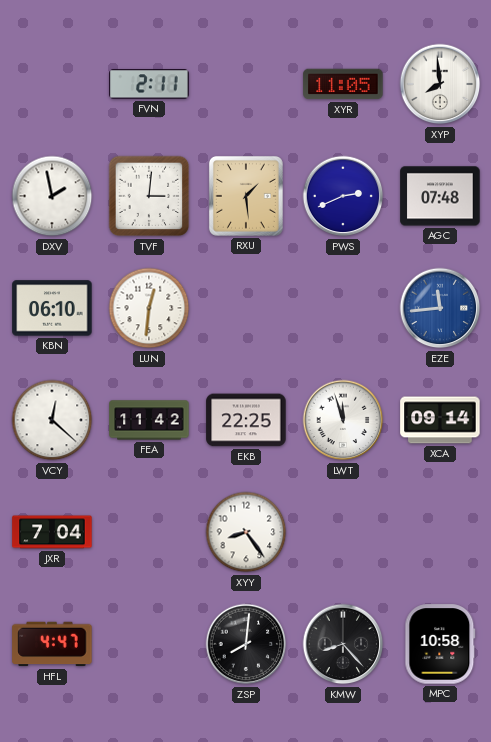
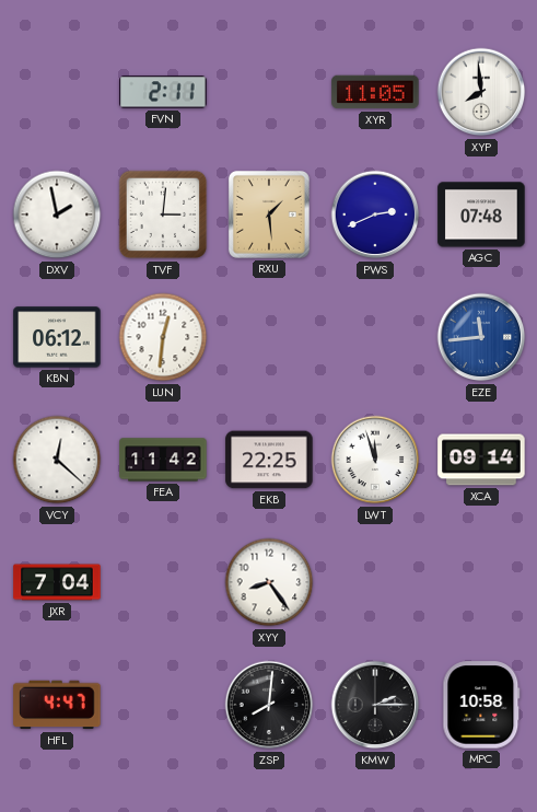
KBN: 06:10 -> 06:12
KMW: 8:23 -> 2:15
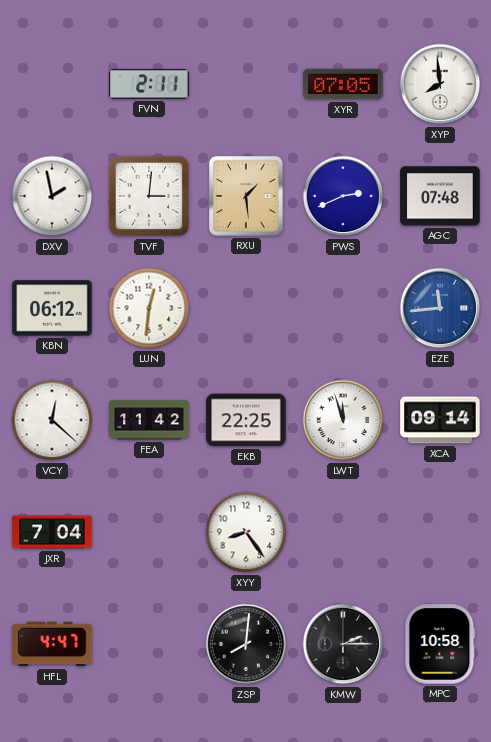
XYR: 11:05 -> 07:05
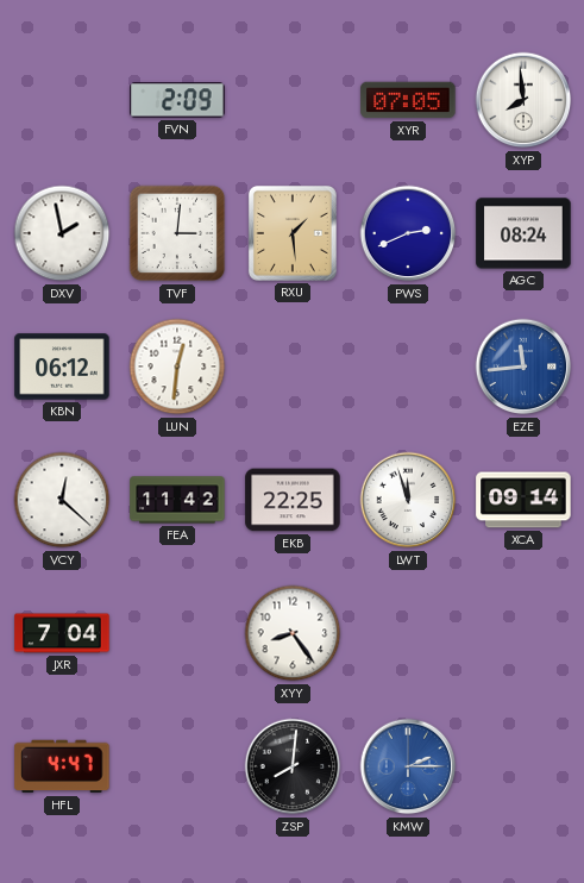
FVN: 2:11 -> 2:09
AGC: 07:48 -> 08:24
KMW dial: black -> blue
MPC: 10:58 -> none
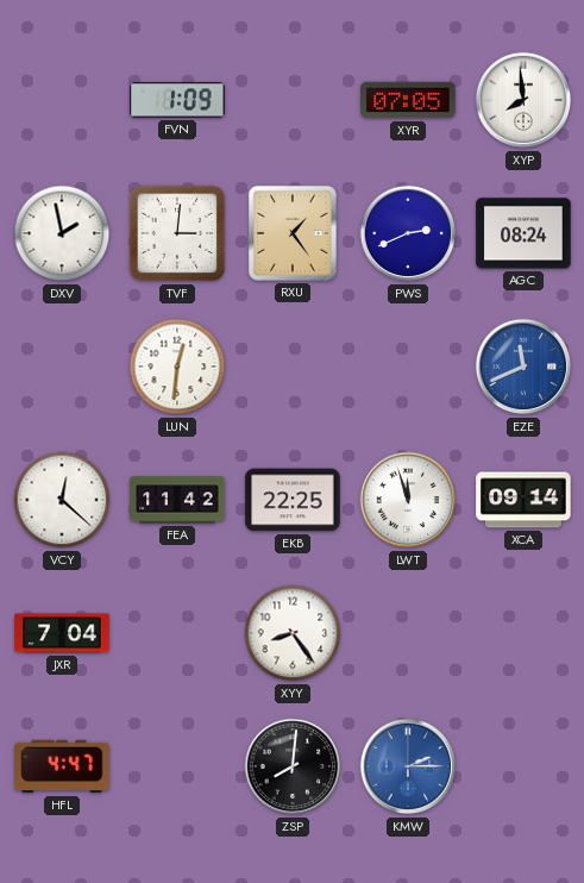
FVN: 2:09 -> 1:09
RXU: 1:29 -> 1:24
KBN: 06:12 -> none
EZE: 11:44 -> 11:41
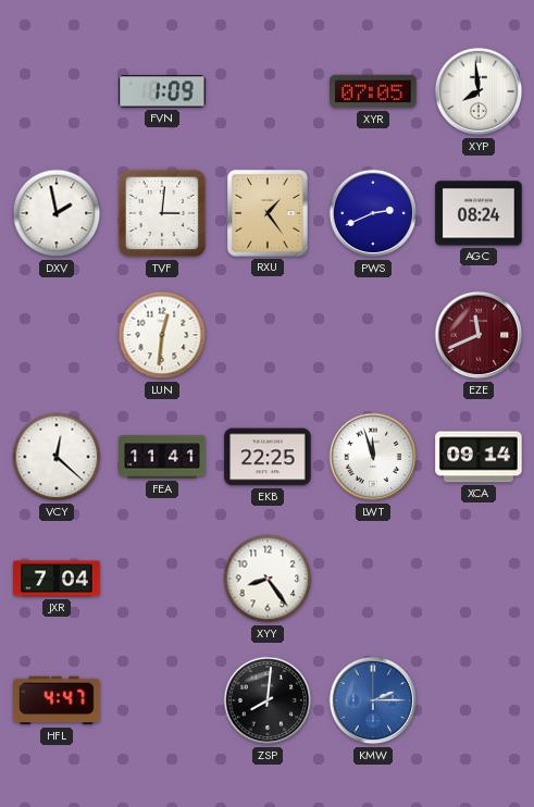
EZE dial: blue -> burgundy
FEA: 11:42 -> 11:41
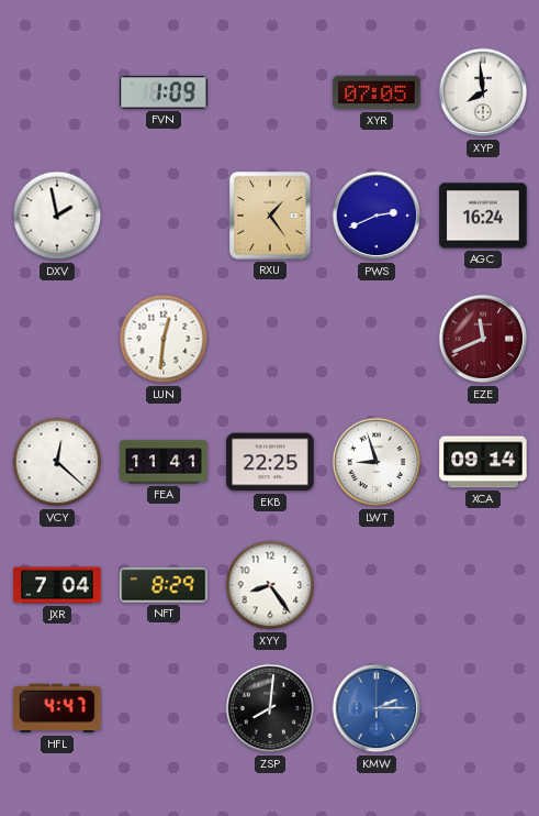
TVF: 3:01 -> none
AGC: 08:24 -> 16:24
LWT: 11:57 -> 8:57
NFT: none -> 8:29
